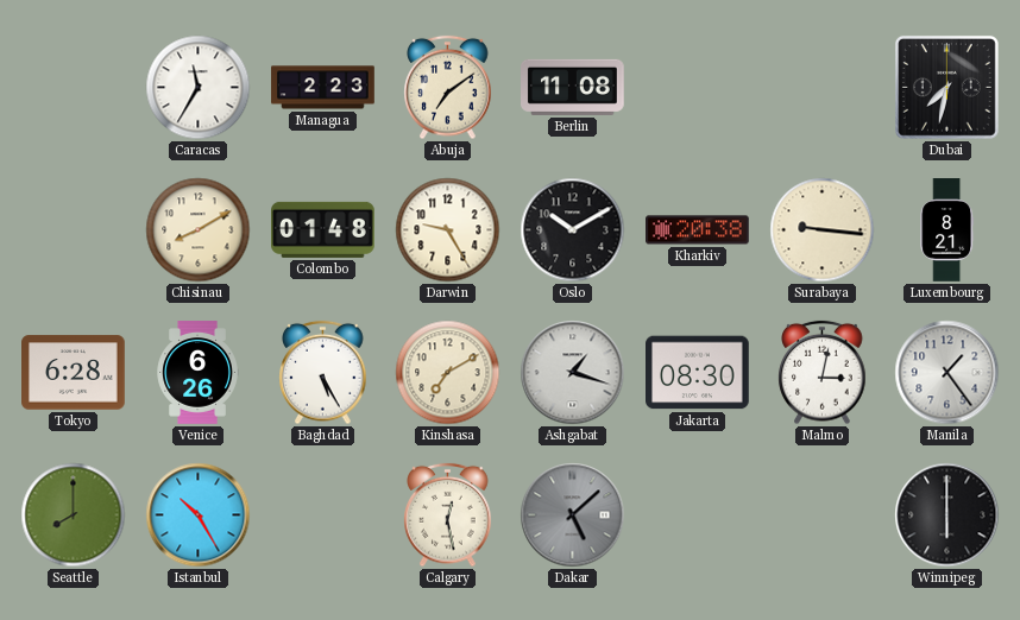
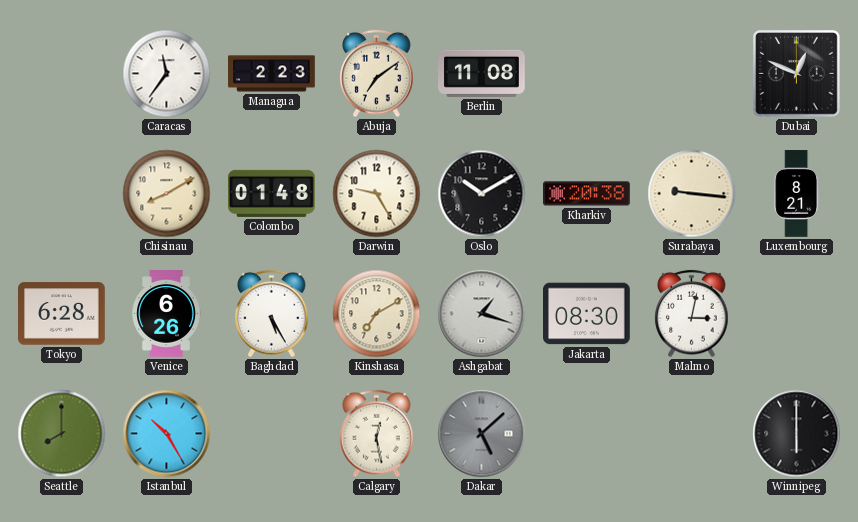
Caracas: 11:35 -> 11:36
Dubai: 7:32 -> 12:49
Manila: 1:24 -> none
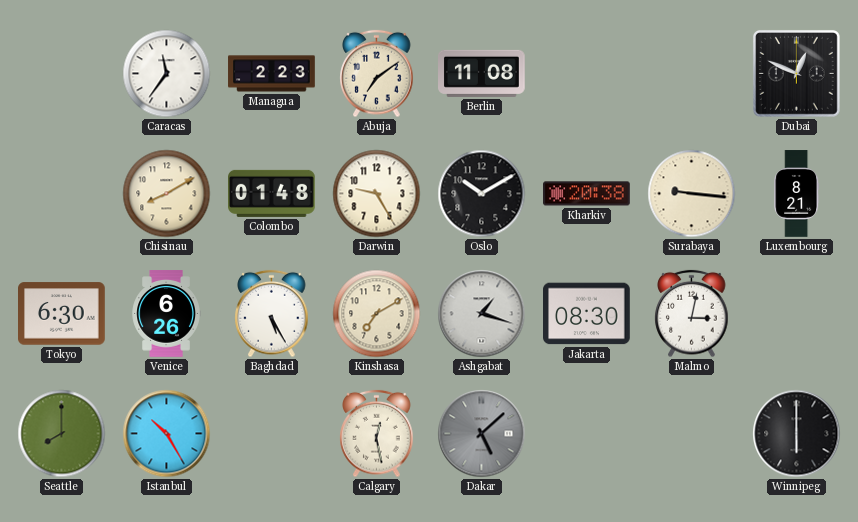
Tokyo: 6:28 -> 6:30
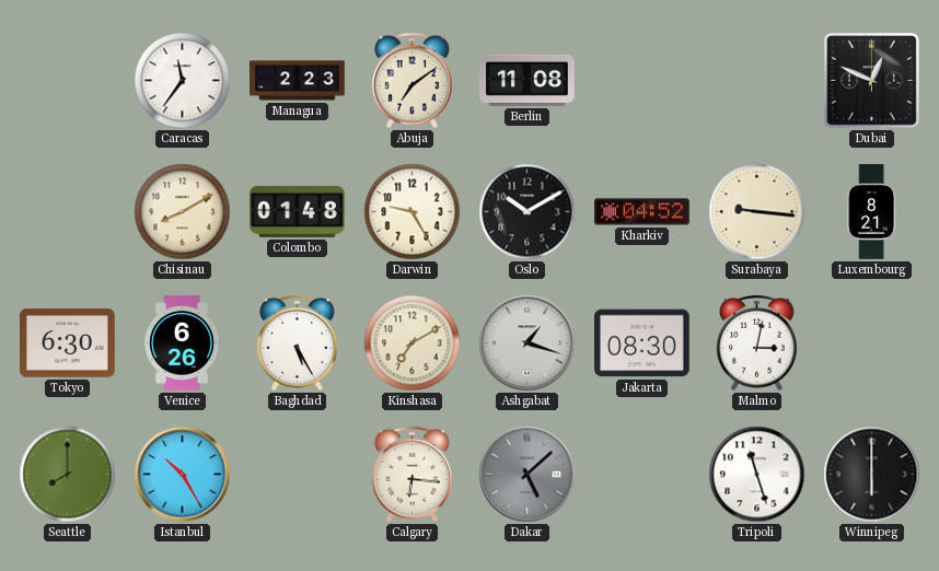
Kharkiv: 20:38 -> 04:52
Calgary: 12:28 -> 6:16
Tripoli: none -> 11:27
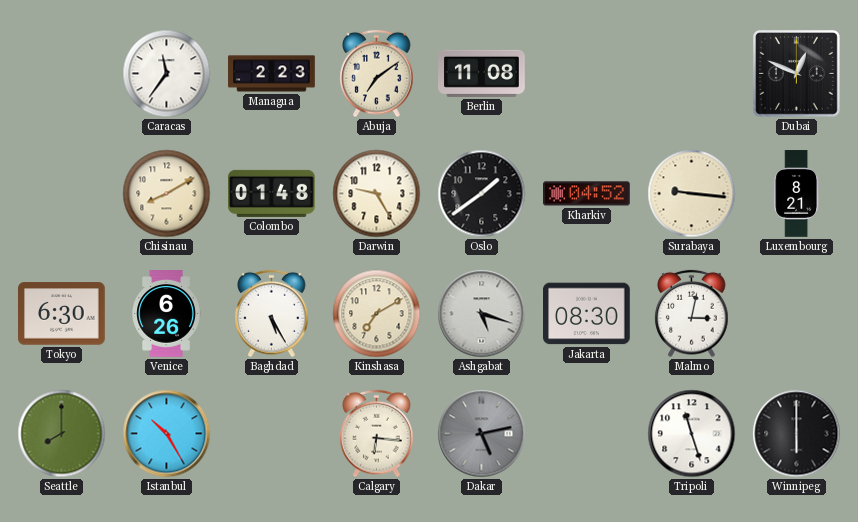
Oslo: 10:10 -> 1:39
Ashgabat: 1:18 -> 5:18
Dakar: 5:08 -> 5:13
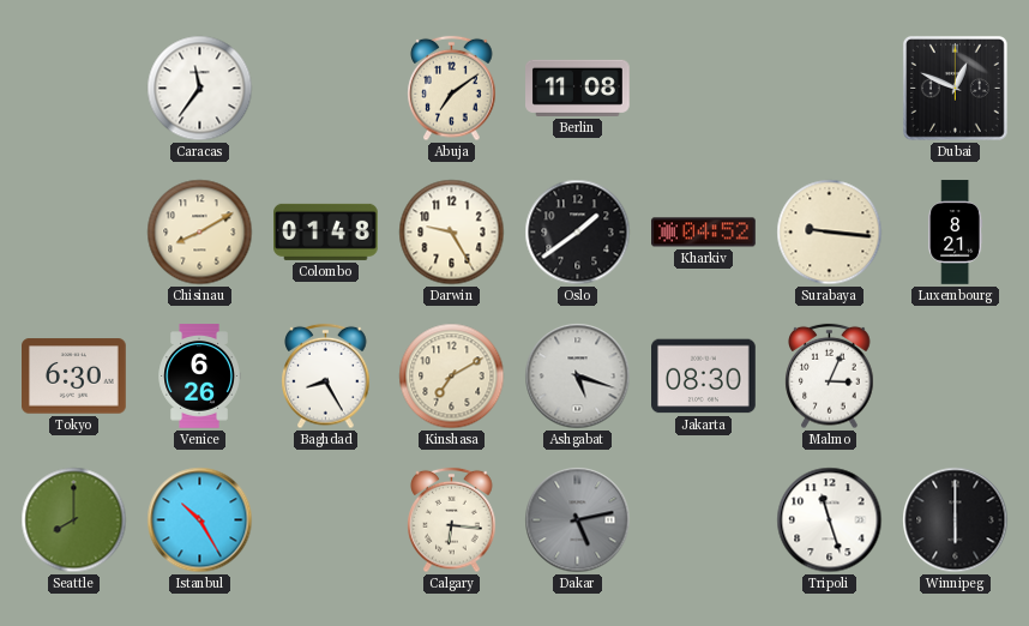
Managua: 2:23 -> none
Baghdad: 5:25 -> 8:25
Malmo: 3:02 -> 3:04
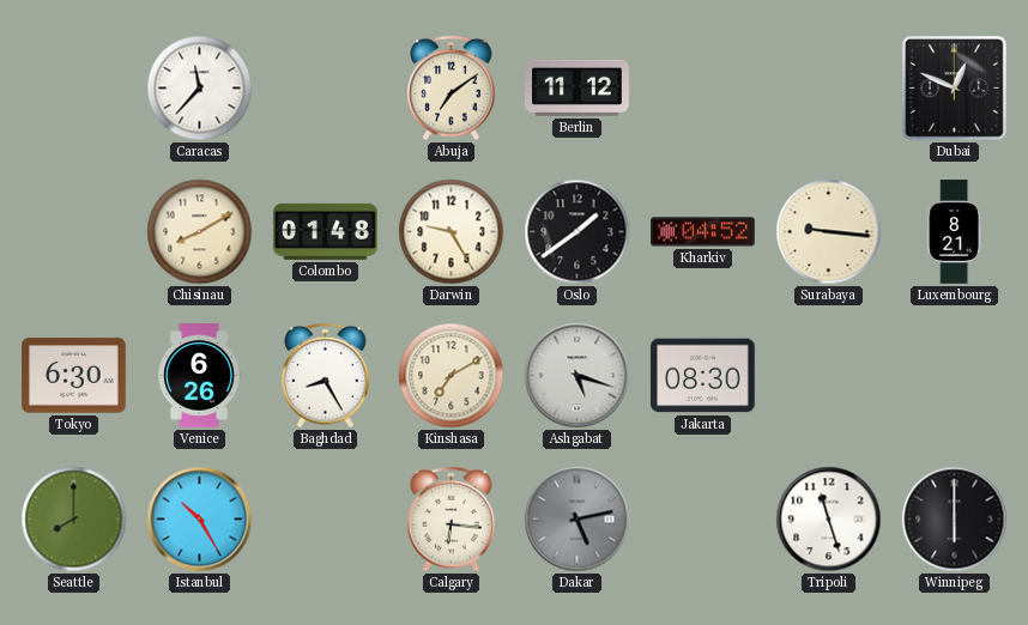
Caracas: 11:36 -> 11:37
Berlin: 11:08 -> 11:12
Malmo: 3:04 -> none
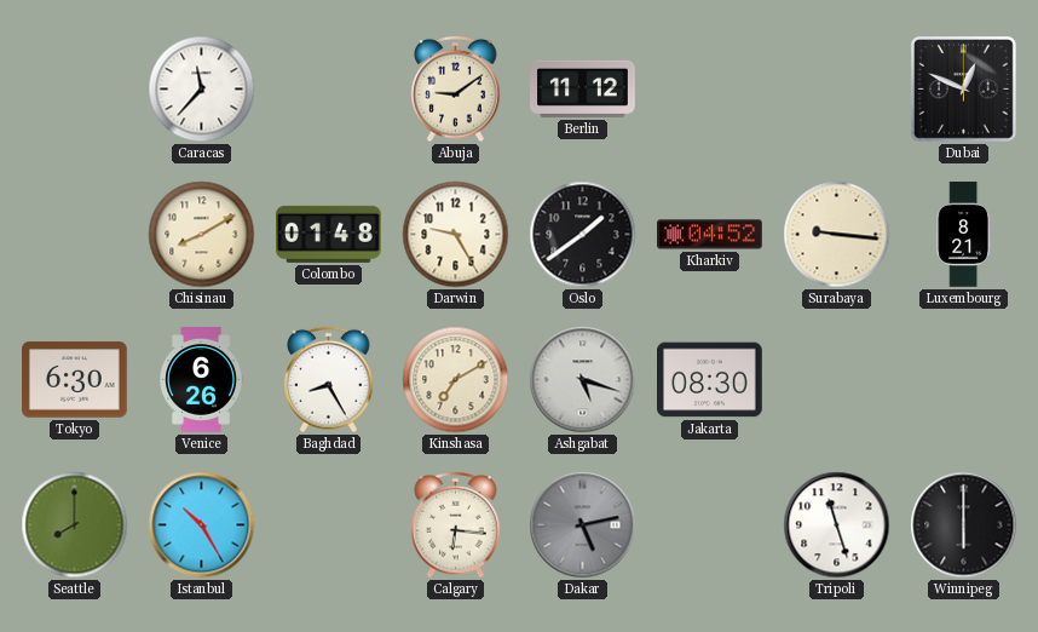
Abuja: 7:09 -> 9:09
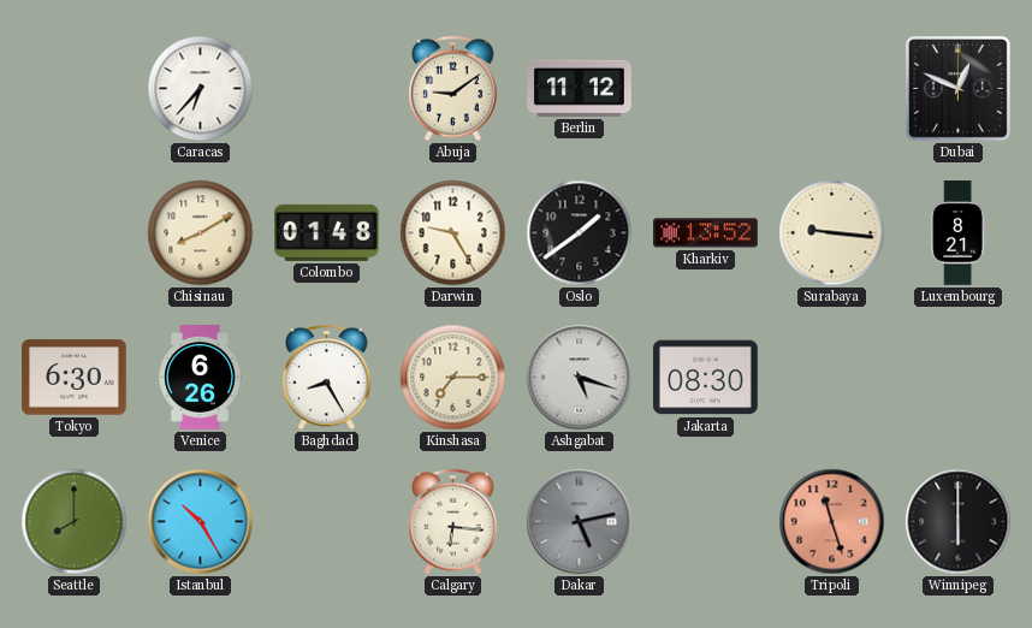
Caracas: 11:37 -> 6:37
Kharkiv: 04:52 -> 13:52
Kinshasa: 7:10 -> 7:15
Tripoli dial: white -> salmon
